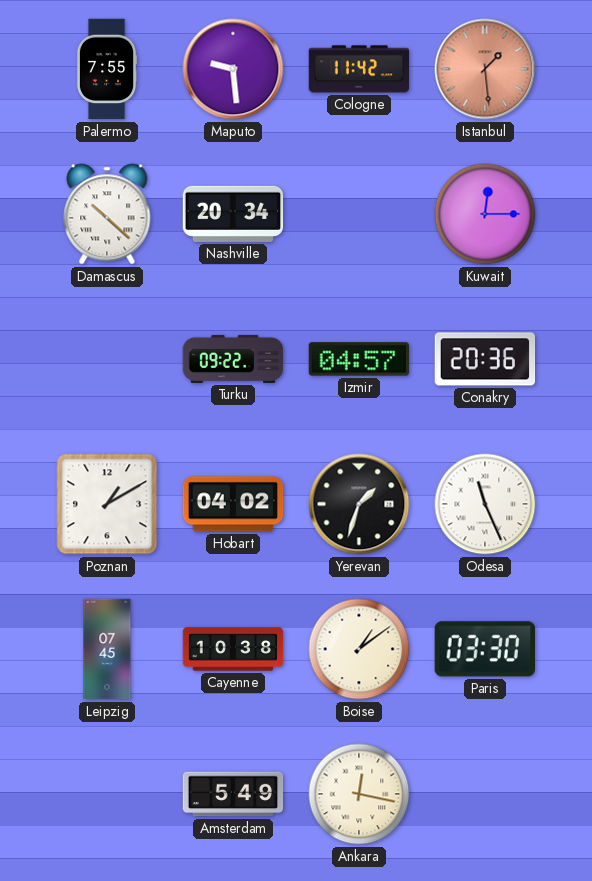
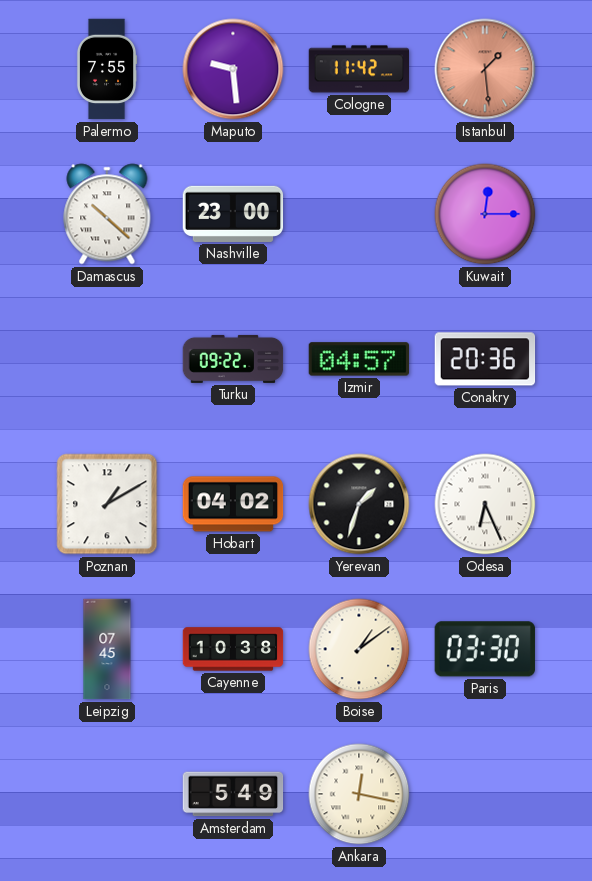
Nashville: 20:34 -> 23:00
Odesa: 11:26 -> 6:26
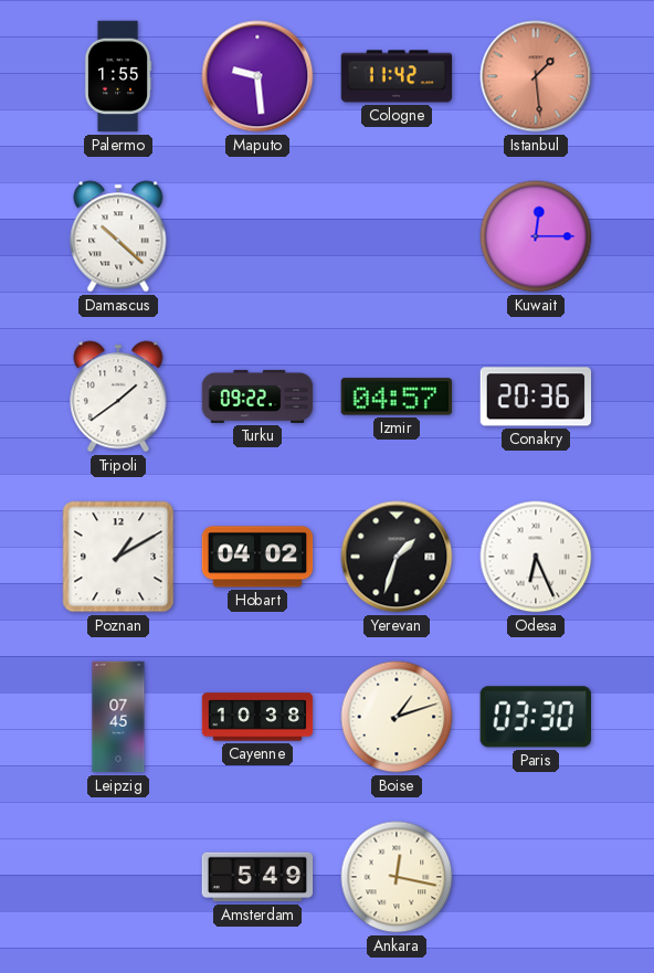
Palermo: 7:55 -> 1:55
Nashville: 23:00 -> none
Tripoli: none -> 1:39
Boise: 1:09 -> 1:12
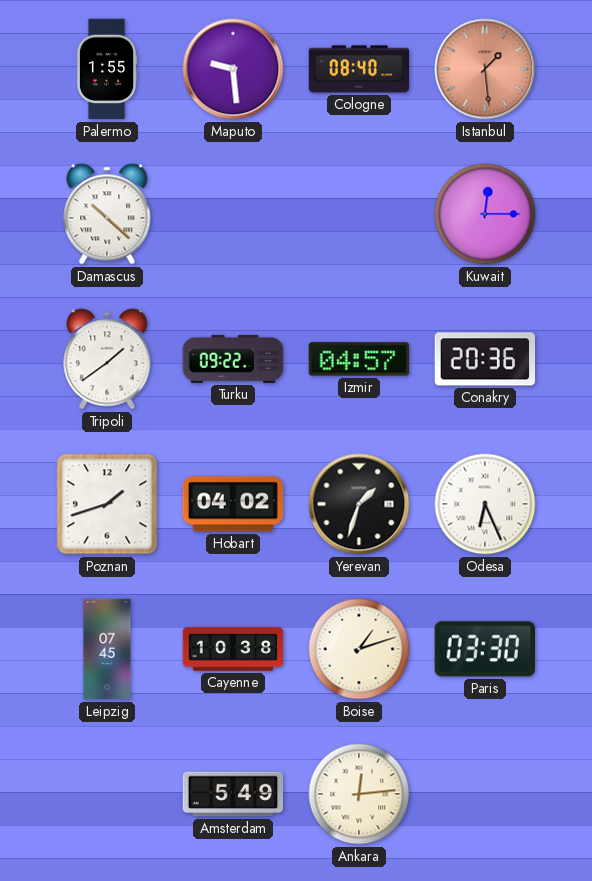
Cologne: 11:42 -> 08:40
Poznan: 1:10 -> 1:42
Ankara: 12:17 -> 12:14
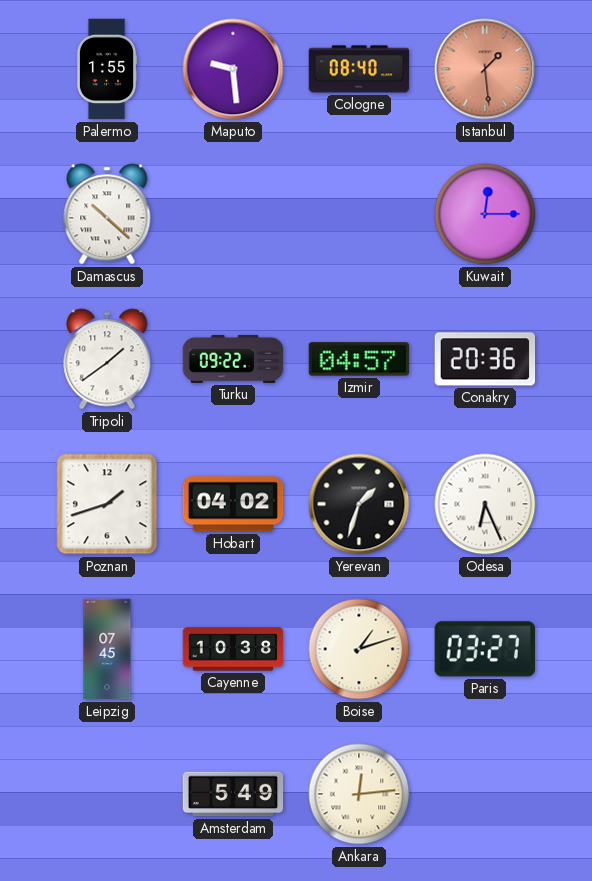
Paris: 03:30 -> 03:27
